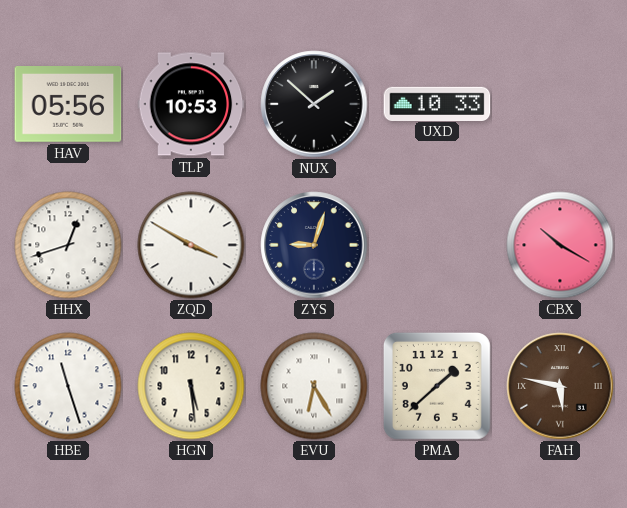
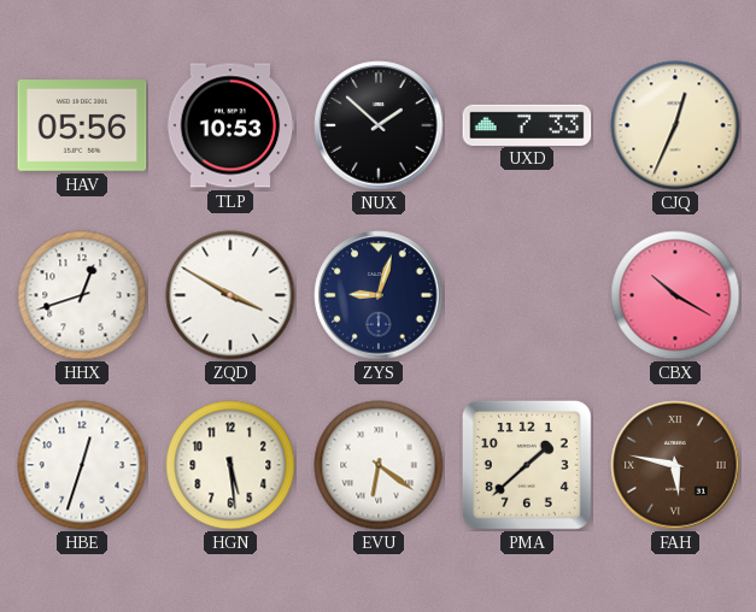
UXD: 10:33 -> 7:33
CJQ: none -> 12:34
HBE: 11:27 -> 12:33
EVU: 6:25 -> 6:21
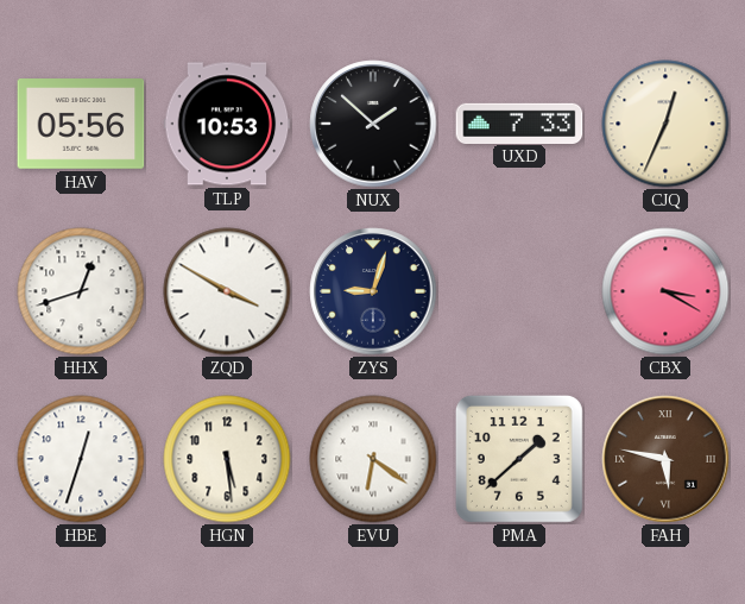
CBX: 10:20 -> 3:20
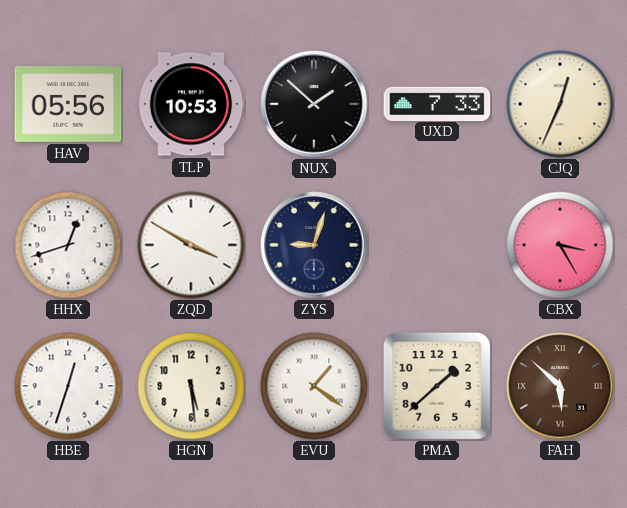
CBX: 3:20 -> 3:25
EVU: 6:21 -> 1:21
FAH: 5:47 -> 5:52
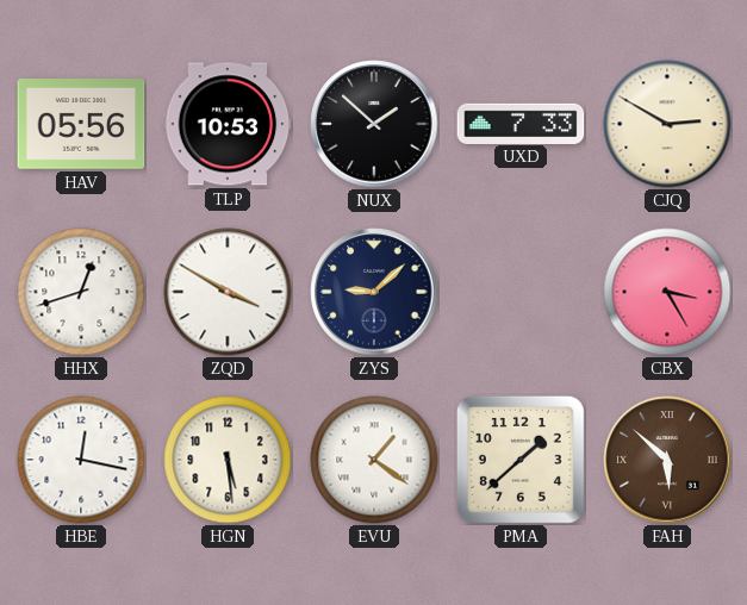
CJQ: 12:34 -> 2:50
ZYS: 9:03 -> 9:08
HBE: 12:33 -> 12:17
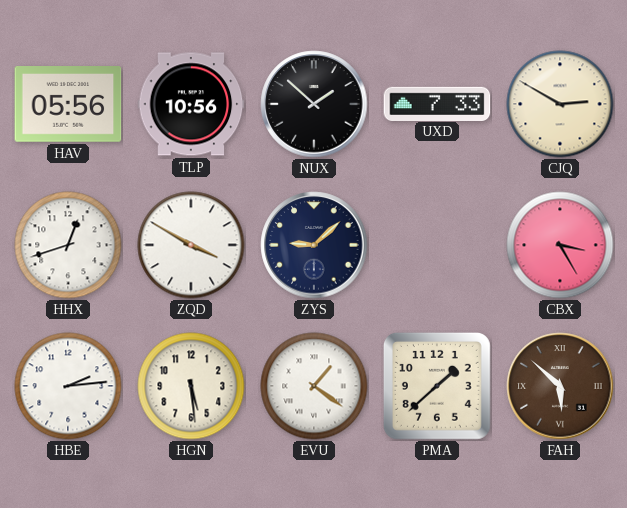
TLP: 10:53 -> 10:56
HBE: 12:17 -> 2:14
